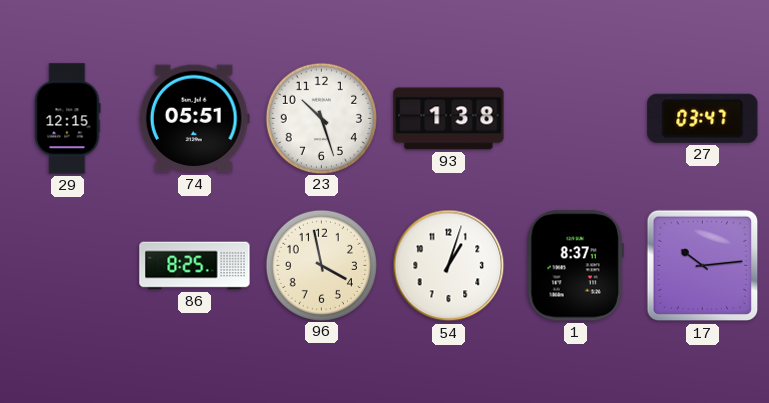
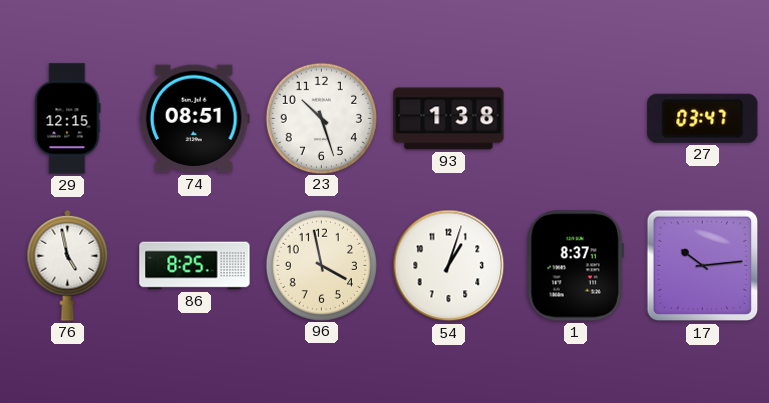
74: 05:51 -> 08:51
76: none -> 4:58
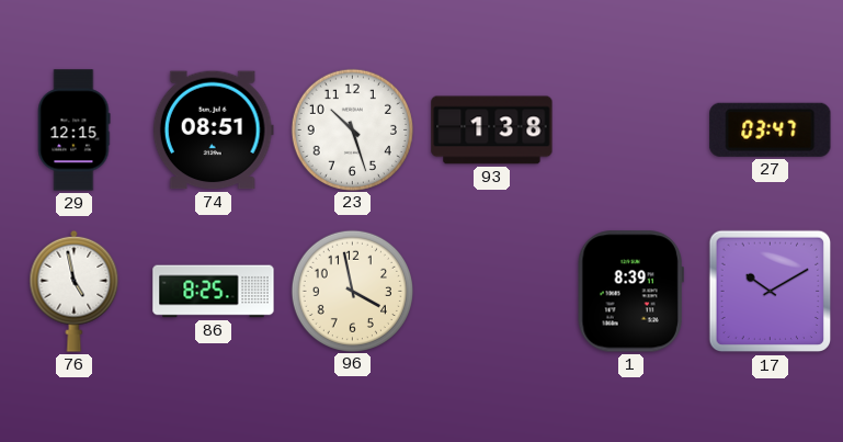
54: 1:03 -> none
1: 8:37 -> 8:39
17: 10:14 -> 10:10
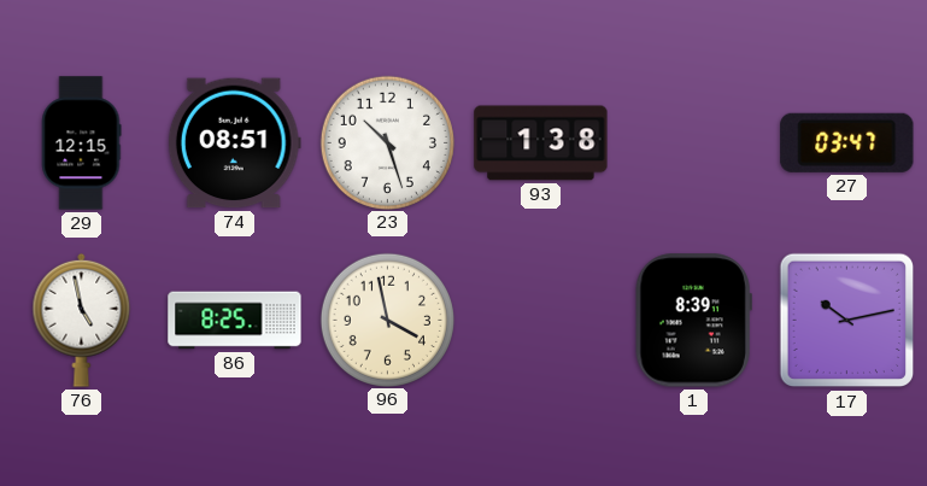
17: 10:10 -> 10:13
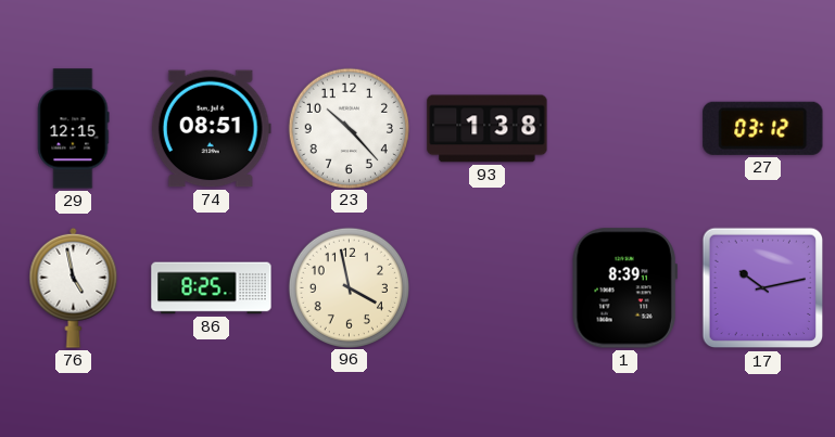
23: 10:27 -> 10:23
27: 03:47 -> 03:12
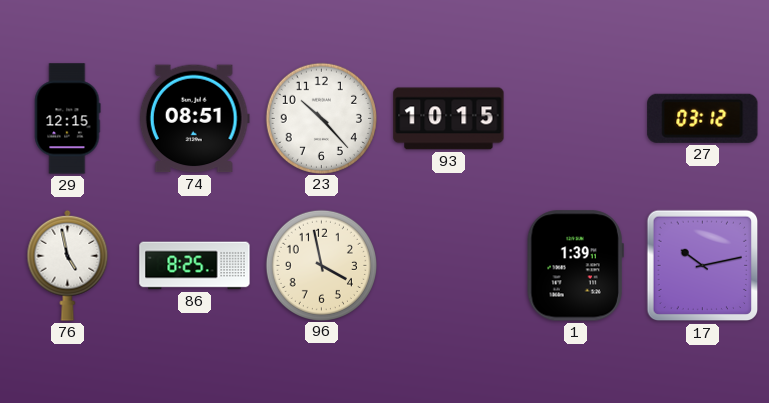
93: 1:38 -> 10:15
1: 8:39 -> 1:39
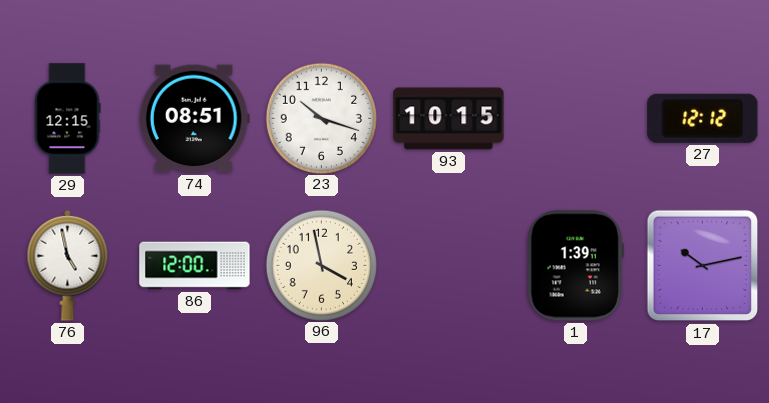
23: 10:23 -> 10:18
27: 03:12 -> 12:12
86: 8:25 -> 12:00
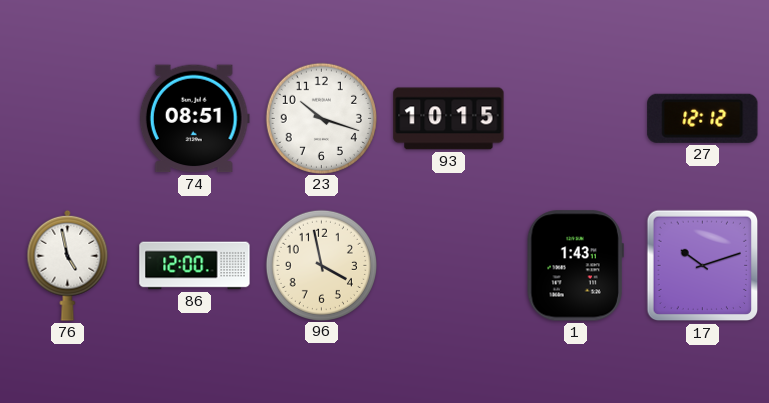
29: 12:15 -> none
1: 1:39 -> 1:43
17: 10:13 -> 10:12
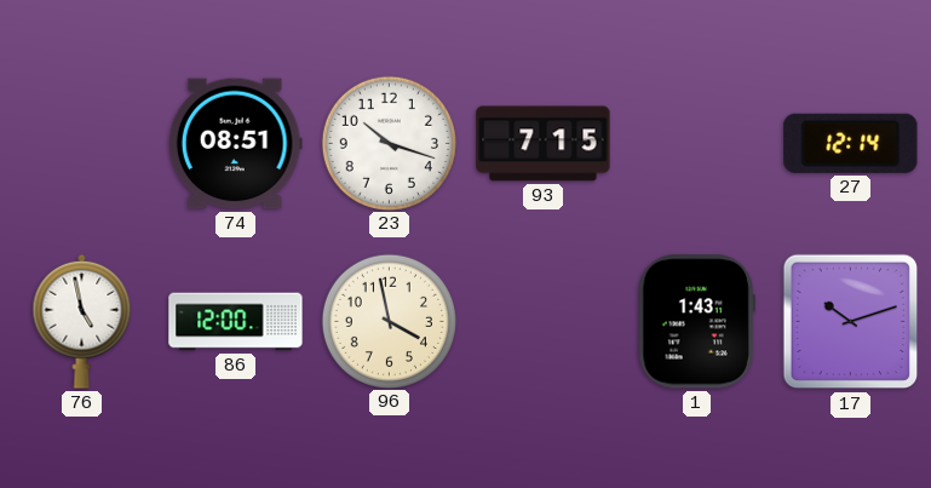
93: 10:15 -> 7:15
27: 12:12 -> 12:14
